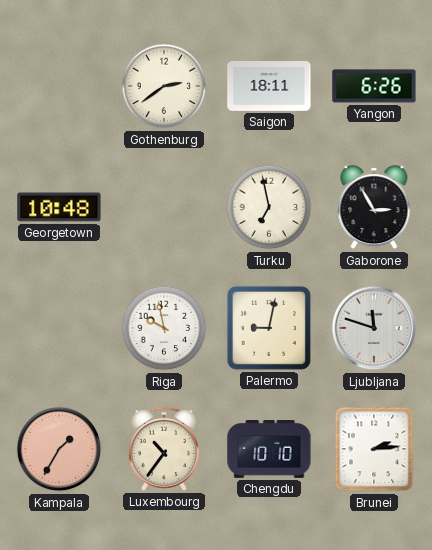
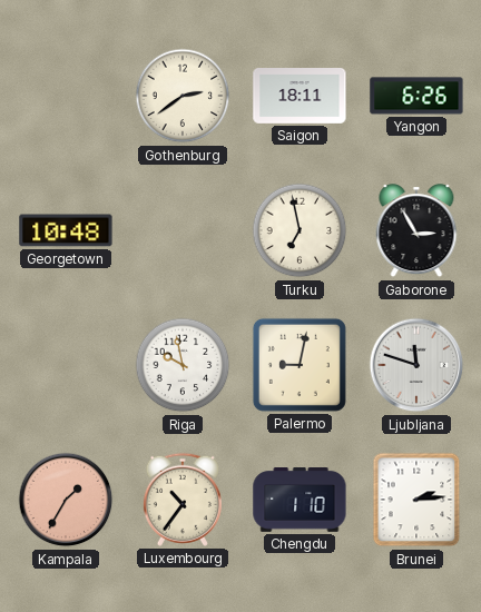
Chengdu: 10:10 -> 1:10
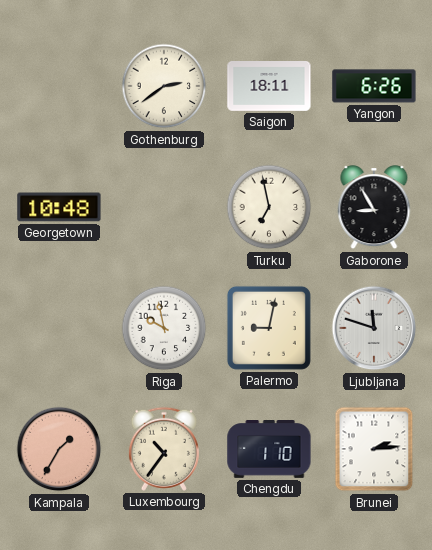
Gaborone: 2:55 -> 8:55
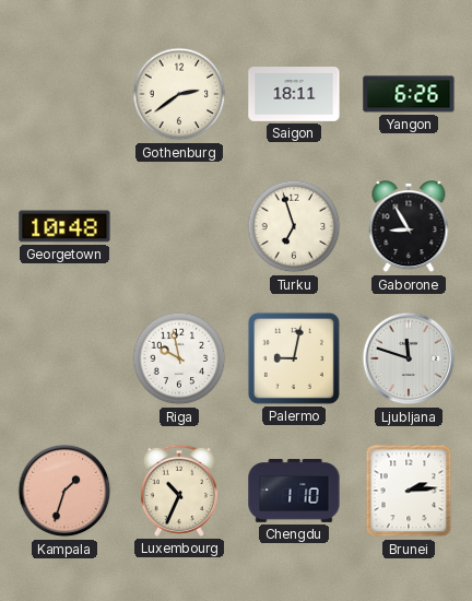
Turku: 6:58 -> 6:57
Kampala: 1:35 -> 1:33
Luxembourg: 10:36 -> 10:34
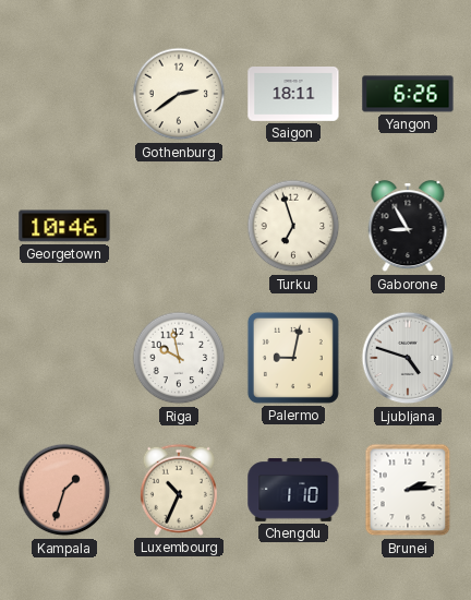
Georgetown: 10:48 -> 10:46
Ljubljana: 11:48 -> 4:48
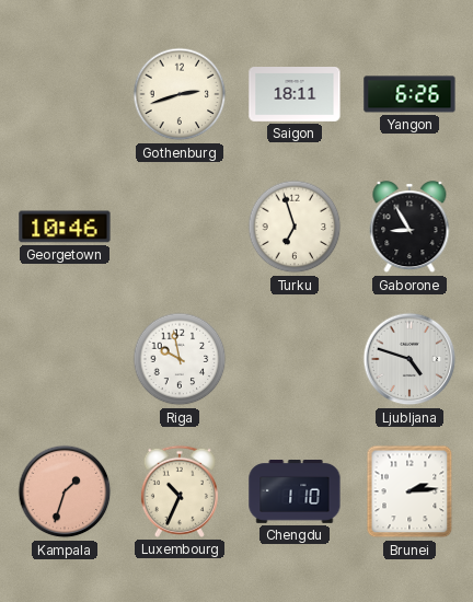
Gothenburg: 2:39 -> 2:42
Palermo: 9:02 -> none
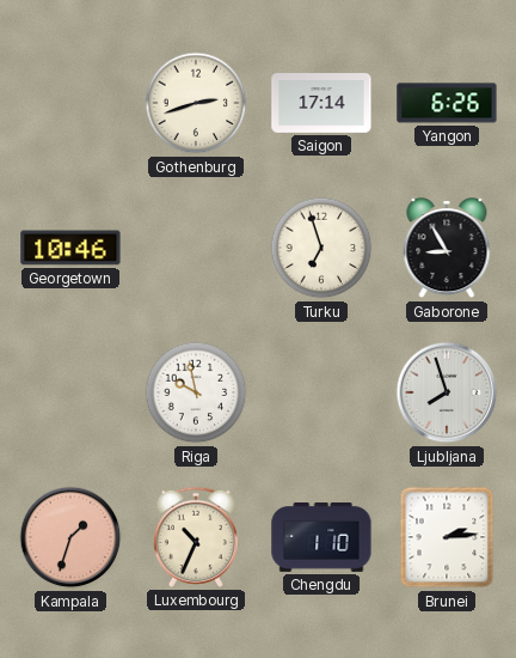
Saigon: 18:11 -> 17:14
Ljubljana: 4:48 -> 7:57
